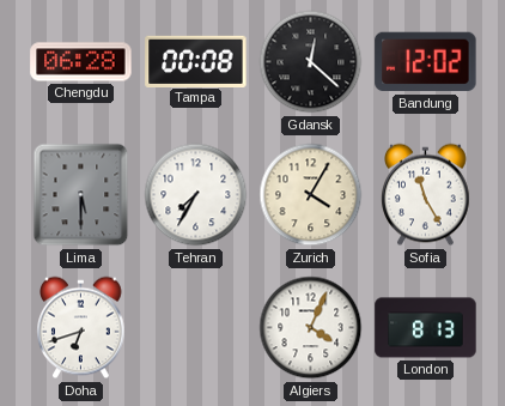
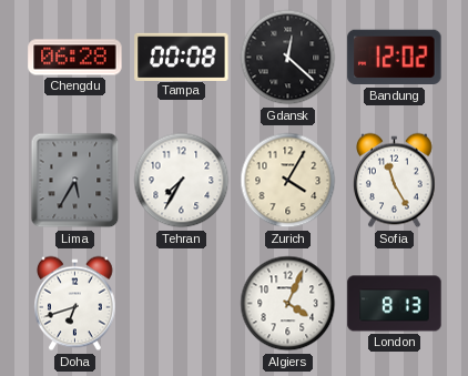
Lima: 5:30 -> 5:35
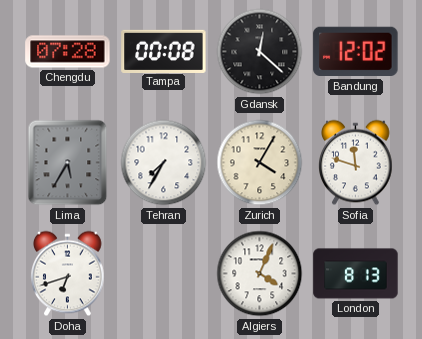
Chengdu: 06:28 -> 07:28
Sofia: 11:25 -> 11:48
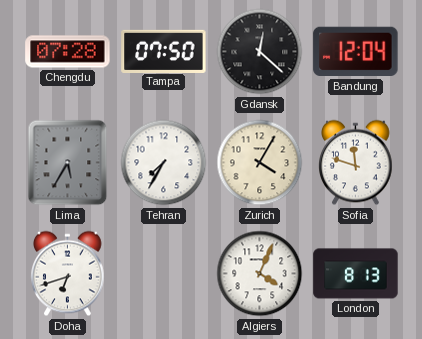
Tampa: 00:08 -> 07:50
Bandung: 12:02 -> 12:04
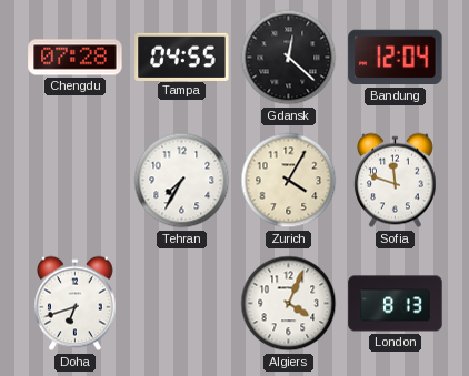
Tampa: 07:50 -> 04:55
Lima: 5:35 -> none
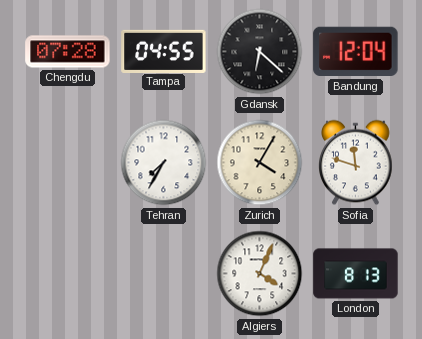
Gdansk: 12:22 -> 6:22
Doha: 6:42 -> none
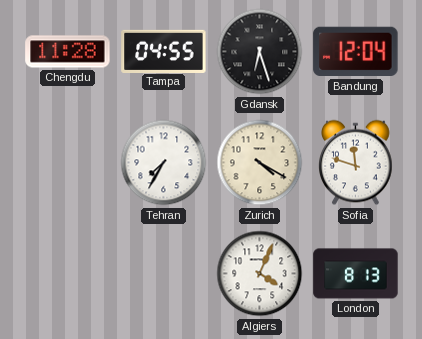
Chengdu: 07:28 -> 11:28
Gdansk: 6:22 -> 6:27
Zurich: 4:05 -> 4:20
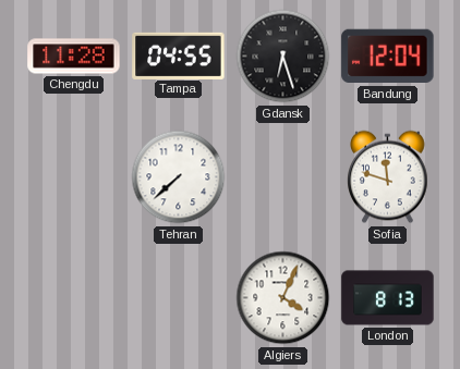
Tehran: 7:35 -> 7:38
Zurich: 4:20 -> none
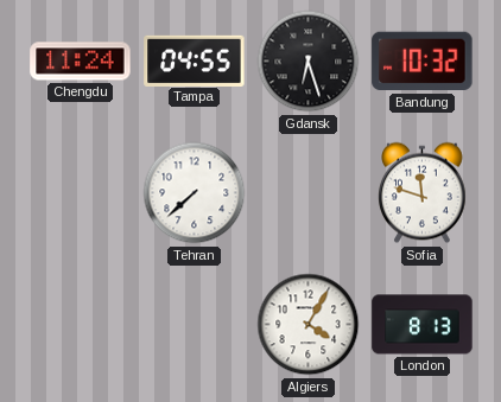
Chengdu: 11:28 -> 11:24
Bandung: 12:04 -> 10:32
Algiers: 4:04 -> 4:05
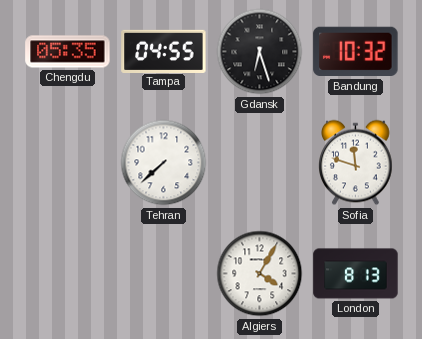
Chengdu: 11:24 -> 05:35
